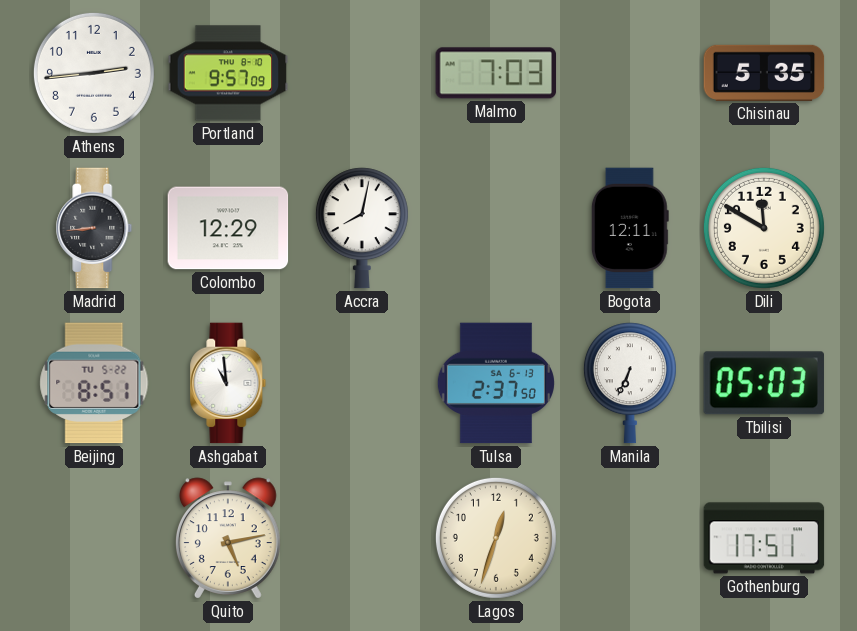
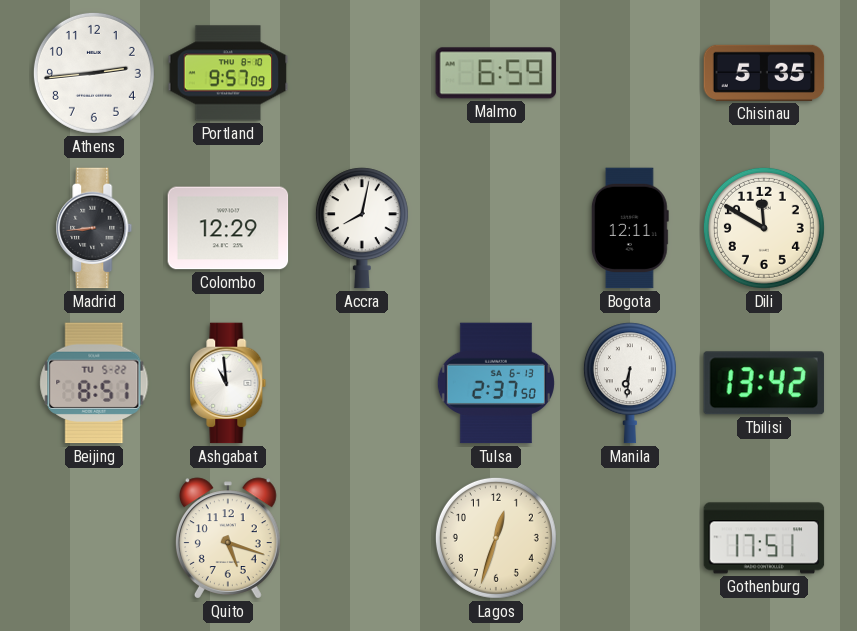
Malmo: 7:03 -> 6:59
Manila: 6:34 -> 6:31
Tbilisi: 05:03 -> 13:42
Quito: 5:13 -> 5:18
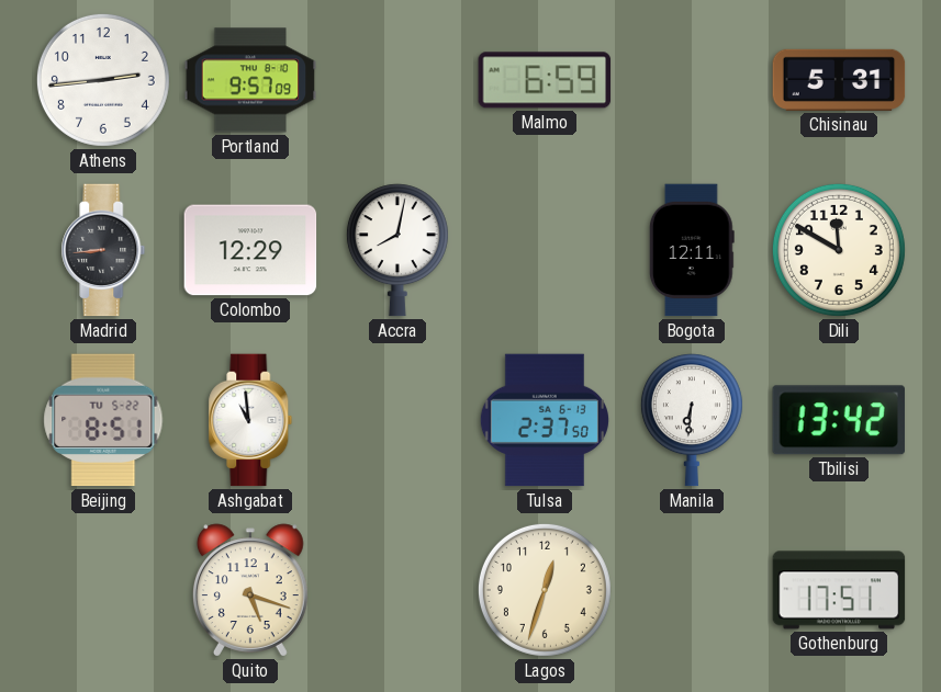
Chisinau: 5:35 -> 5:31
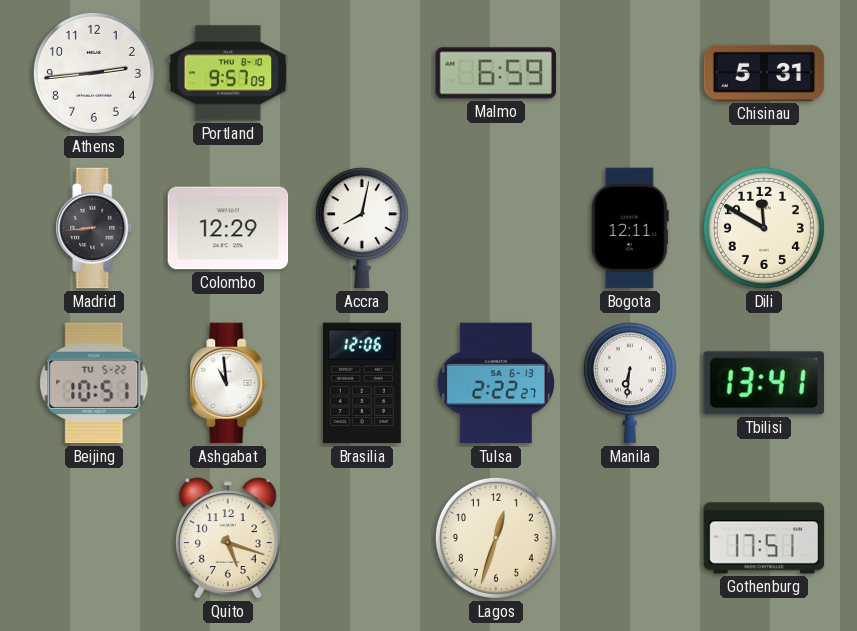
Beijing: 8:51 -> 10:51
Brasilia: none -> 12:06
Tulsa: 2:37 -> 2:22
Tbilisi: 13:42 -> 13:41
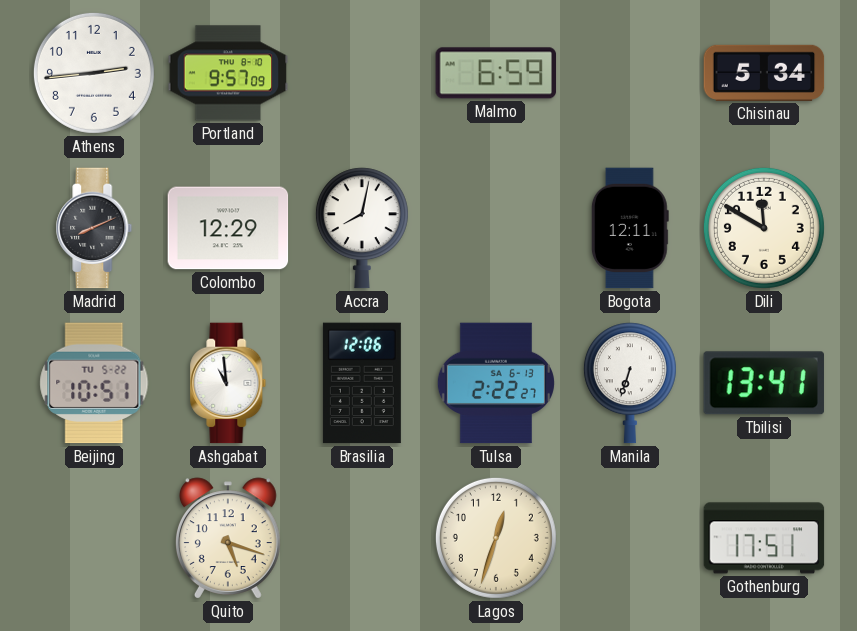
Chisinau: 5:31 -> 5:34
Madrid: 8:44 -> 8:11
Manila: 6:31 -> 6:33
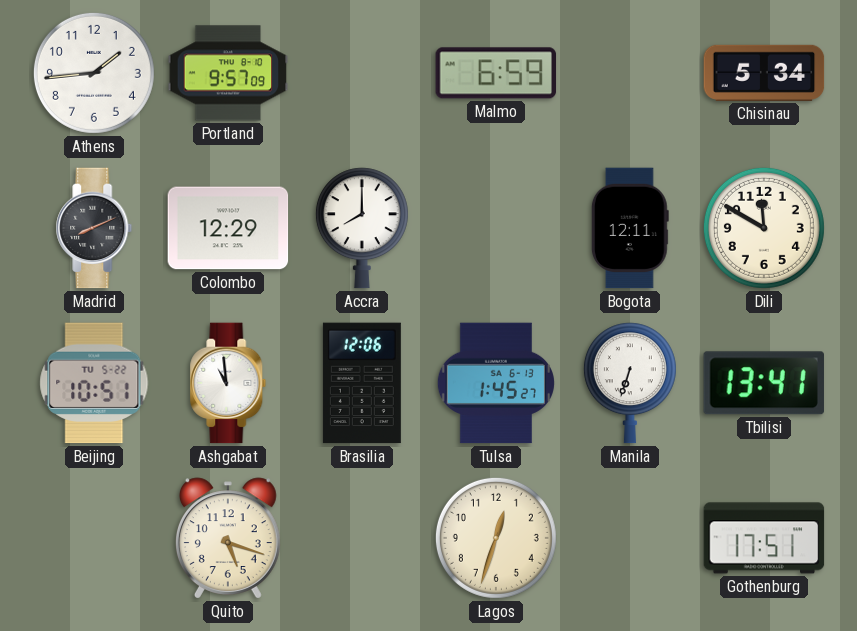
Athens: 2:44 -> 1:44
Accra: 8:02 -> 8:00
Tulsa: 2:22 -> 1:45
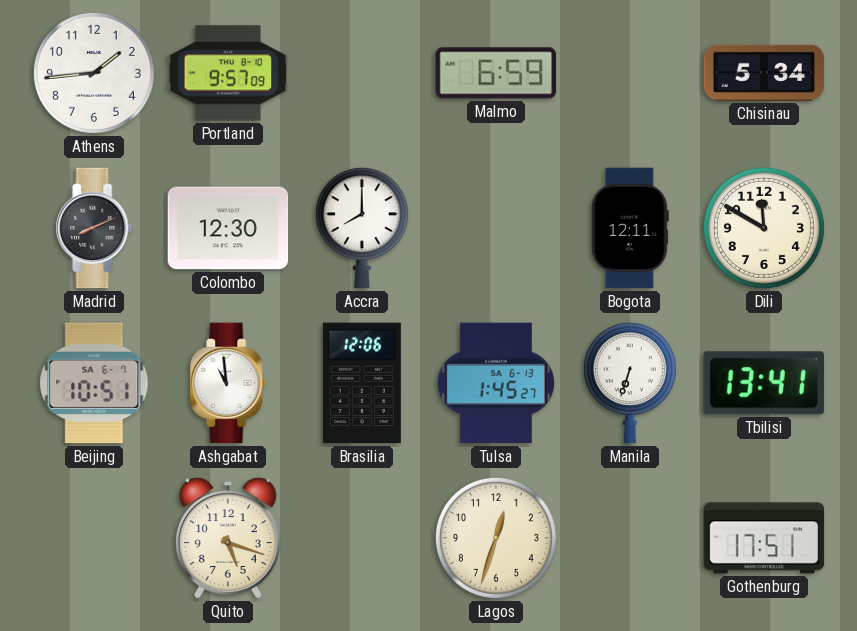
Colombo: 12:29 -> 12:30
Beijing date: TU 5-22 -> SA 6-7
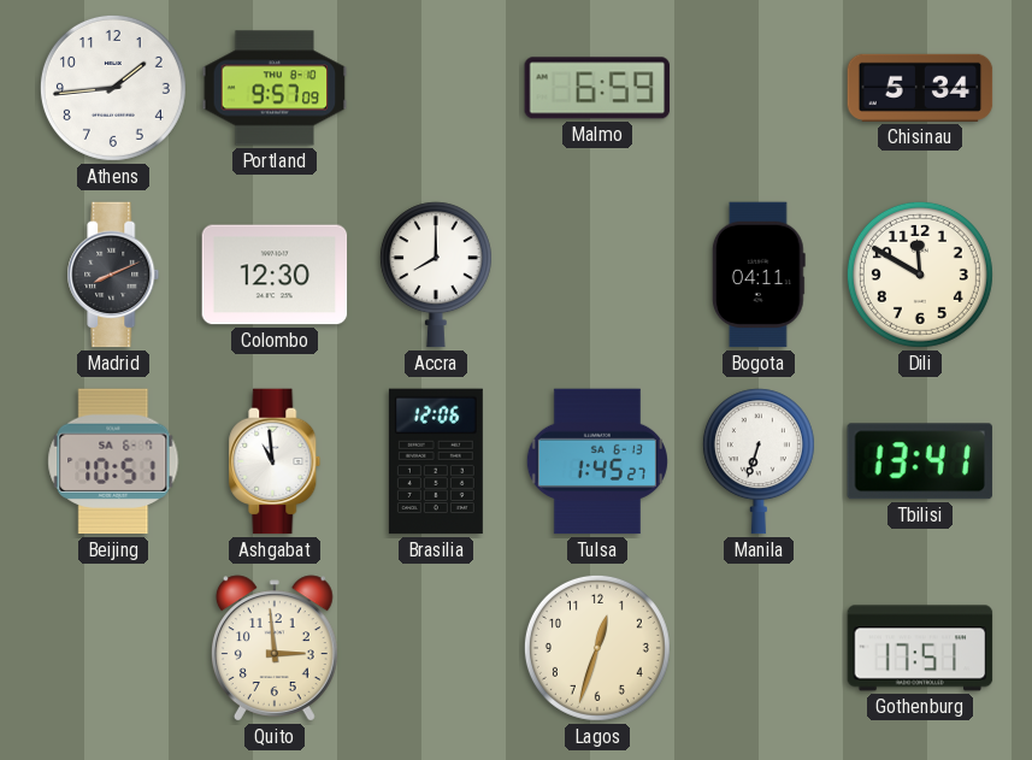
Bogota: 12:11 -> 04:11
Quito: 5:18 -> 2:59
